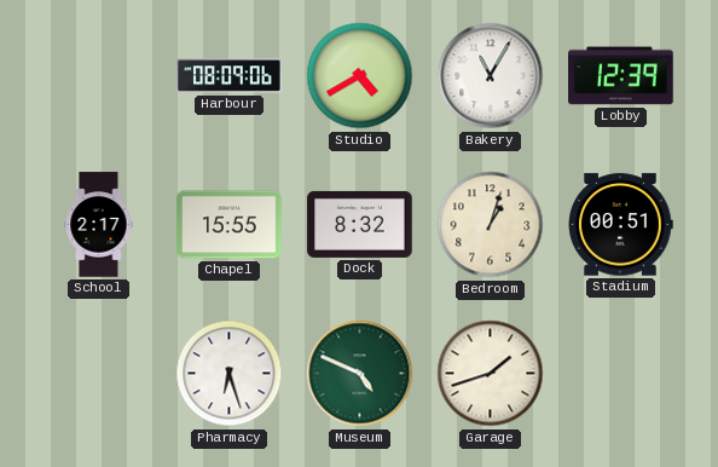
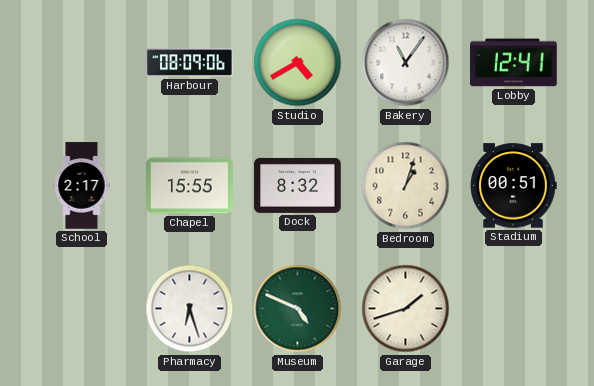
Bakery: 11:05 -> 11:06
Lobby: 12:39 -> 12:41
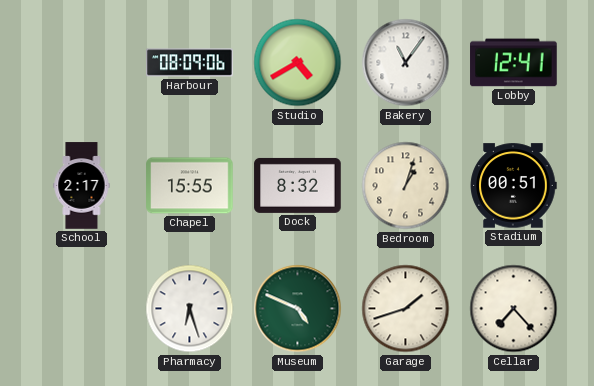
Cellar: none -> 7:23
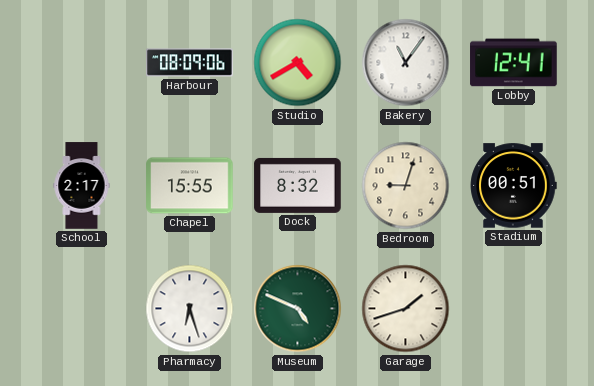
Bedroom: 1:03 -> 9:03
Cellar: 7:23 -> none
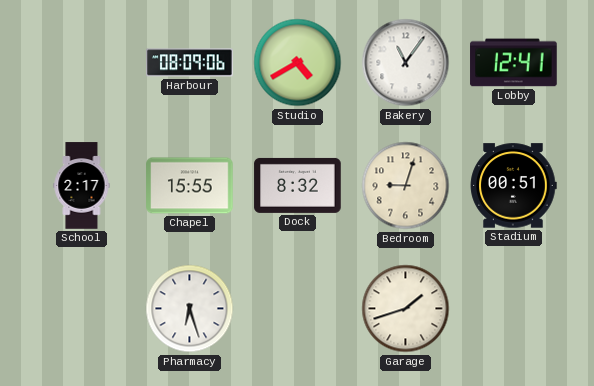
Museum: 4:49 -> none
